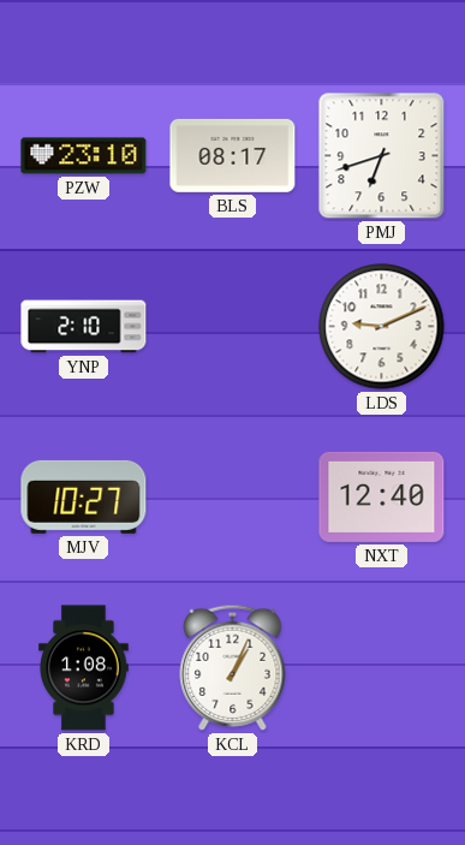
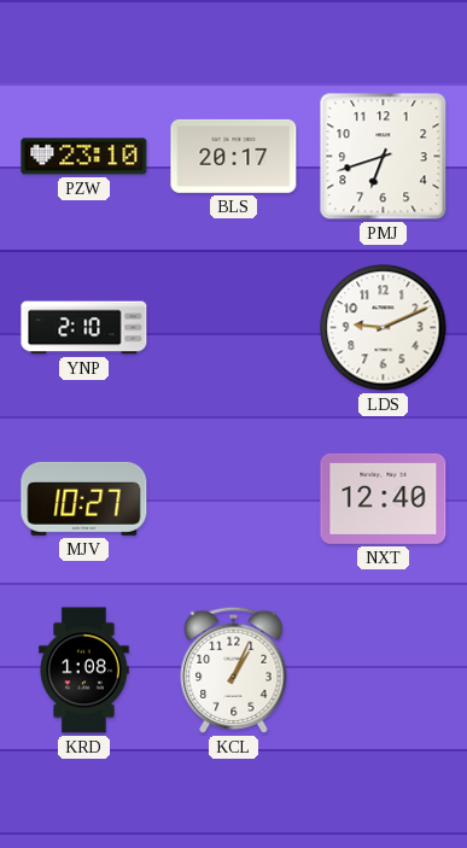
BLS: 08:17 -> 20:17
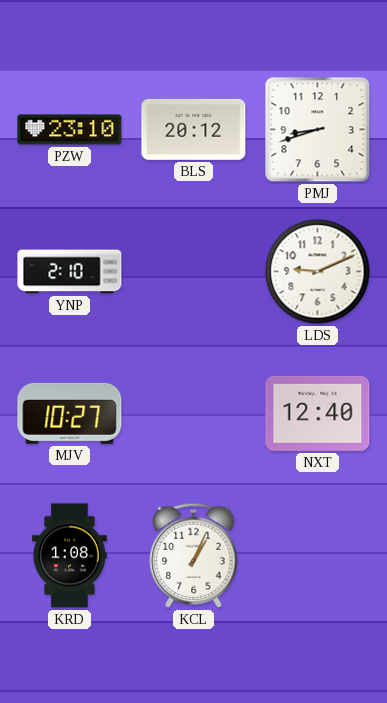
BLS: 20:17 -> 20:12
PMJ: 6:42 -> 8:42
